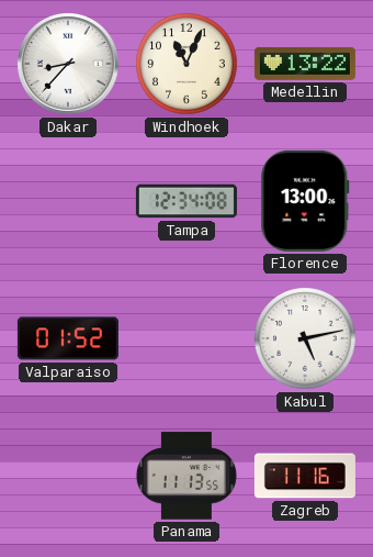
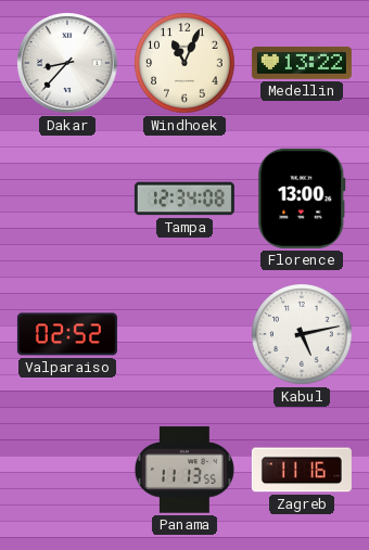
Valparaiso: 01:52 -> 02:52
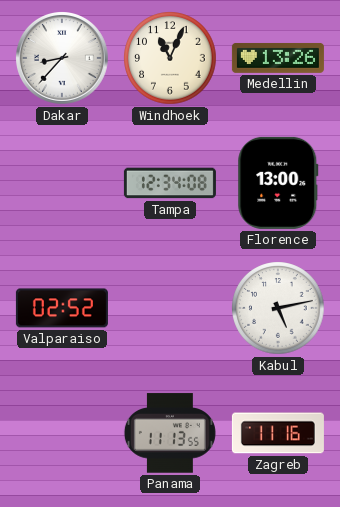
Medellin: 13:22 -> 13:26
